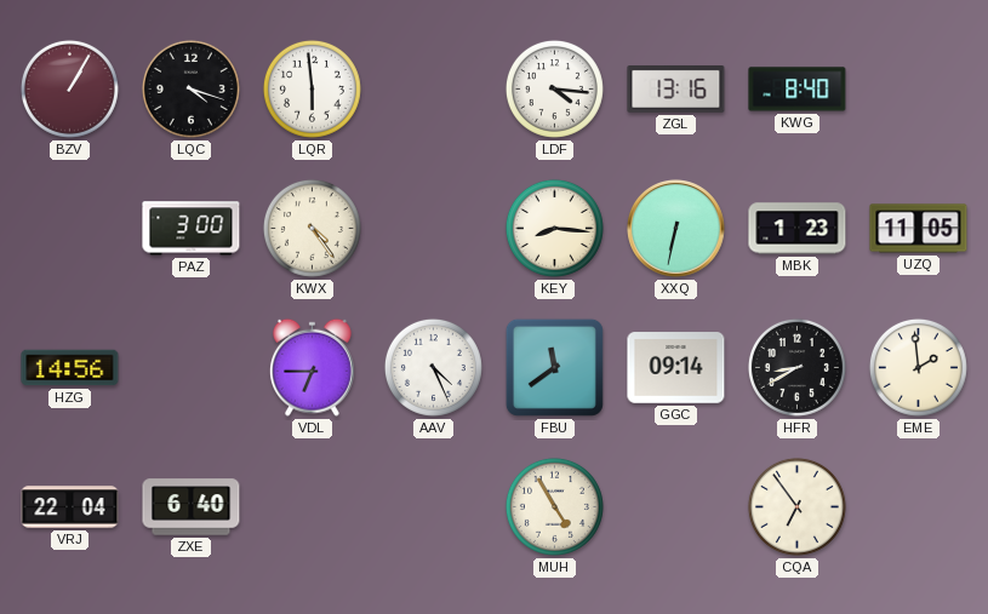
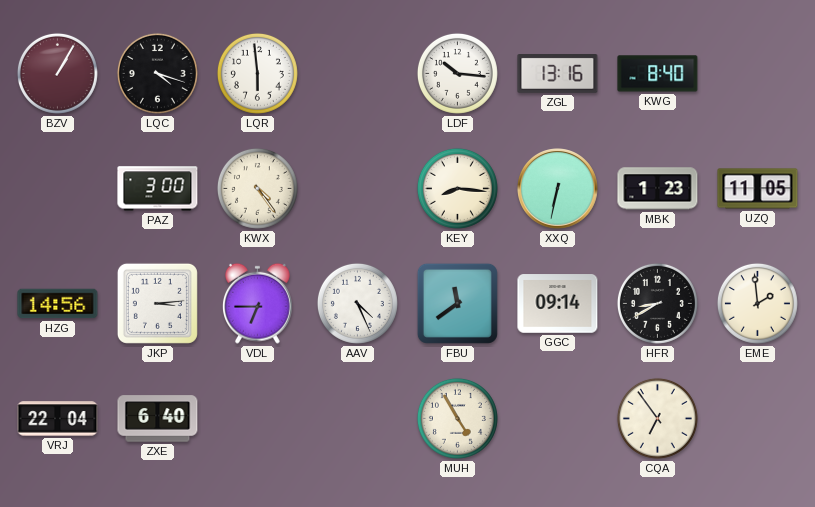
LDF: 4:16 -> 10:16
JKP: none -> 3:14
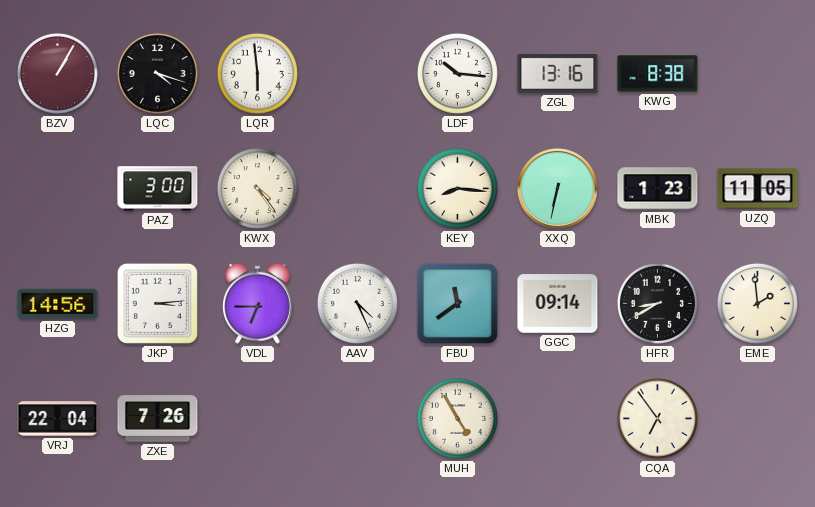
KWG: 8:40 -> 8:38
ZXE: 6:40 -> 7:26
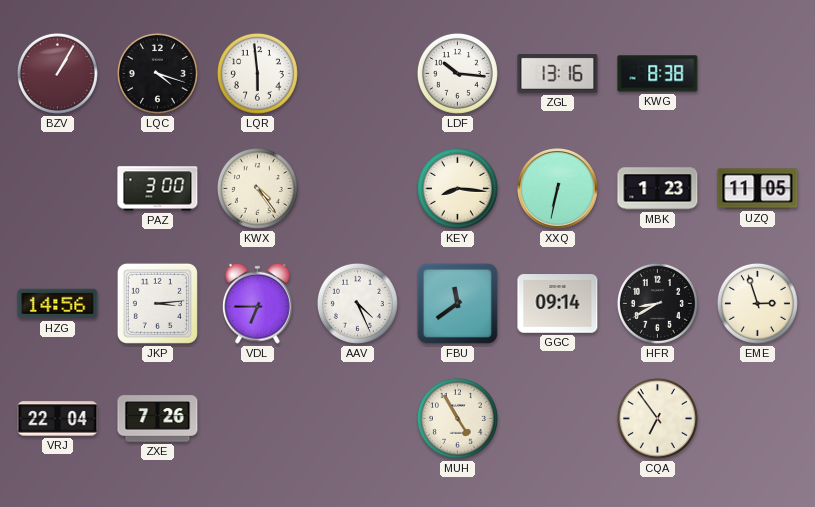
EME: 1:59 -> 2:57
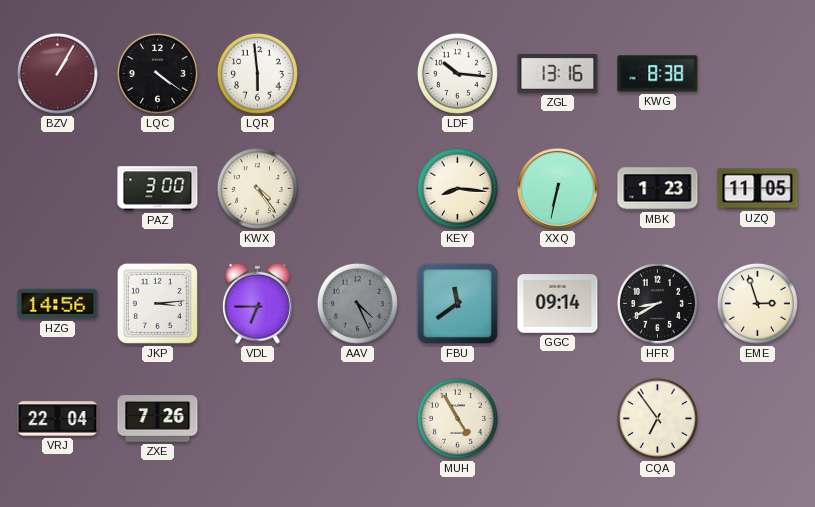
LQC: 4:18 -> 4:21
AAV dial: white -> grey
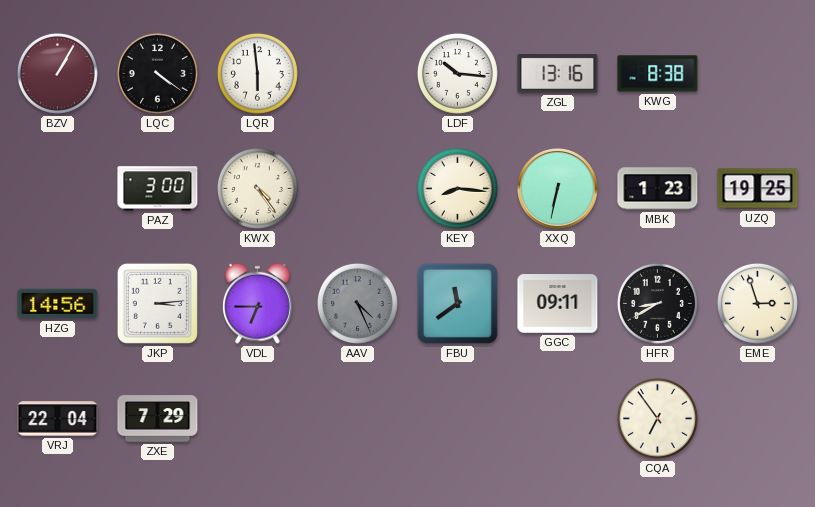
UZQ: 11:05 -> 19:25
GGC: 09:14 -> 09:11
ZXE: 7:26 -> 7:29
MUH: 4:55 -> none
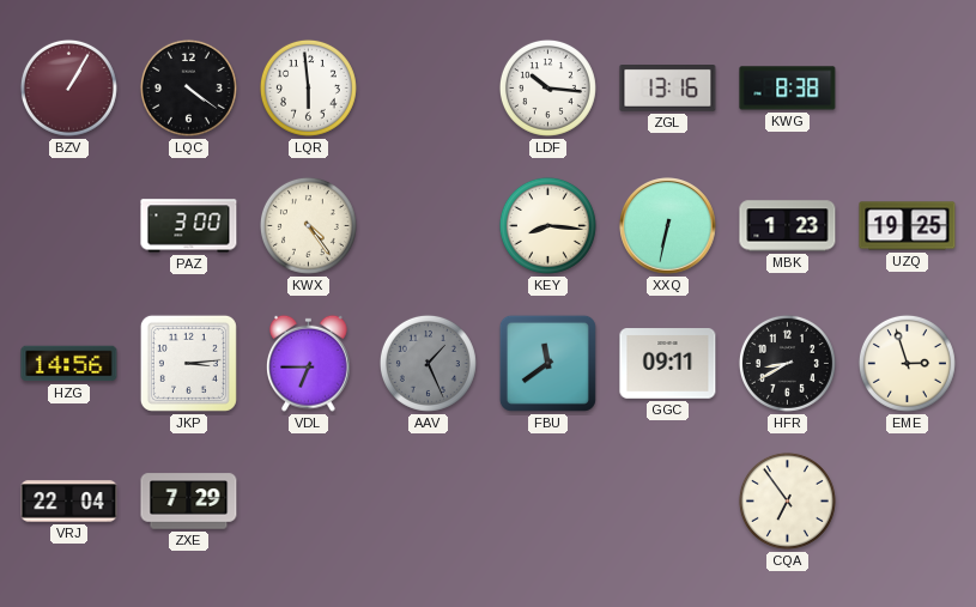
AAV: 4:26 -> 1:26
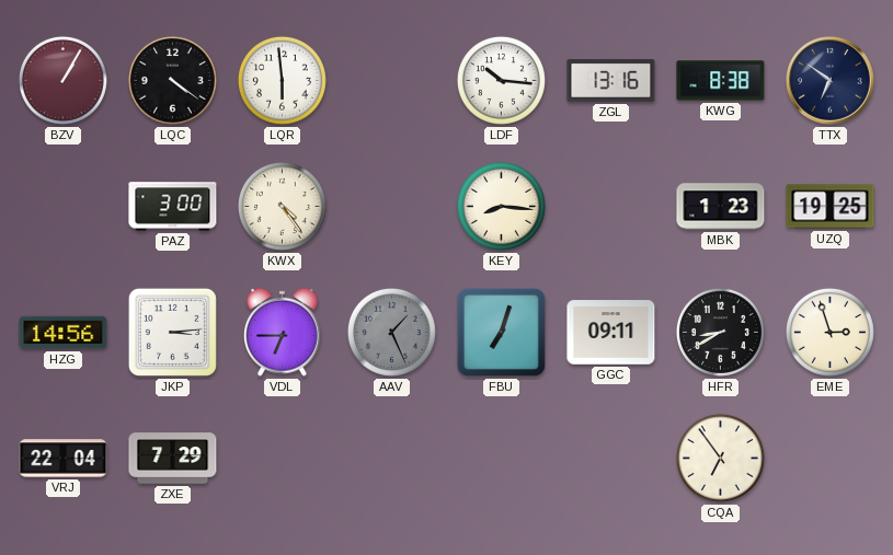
TTX: none -> 6:51
XXQ: 6:32 -> none
FBU: 11:39 -> 7:03
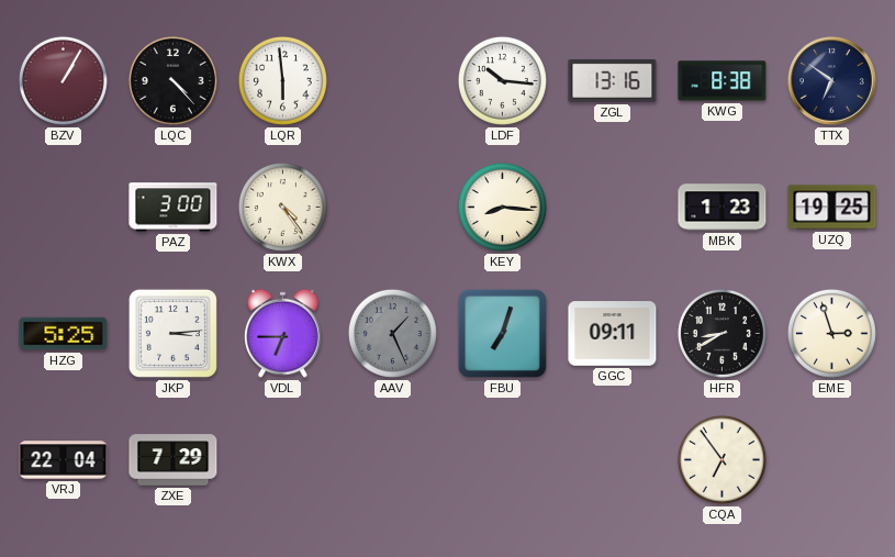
LQC: 4:21 -> 4:23
HZG: 14:56 -> 5:25
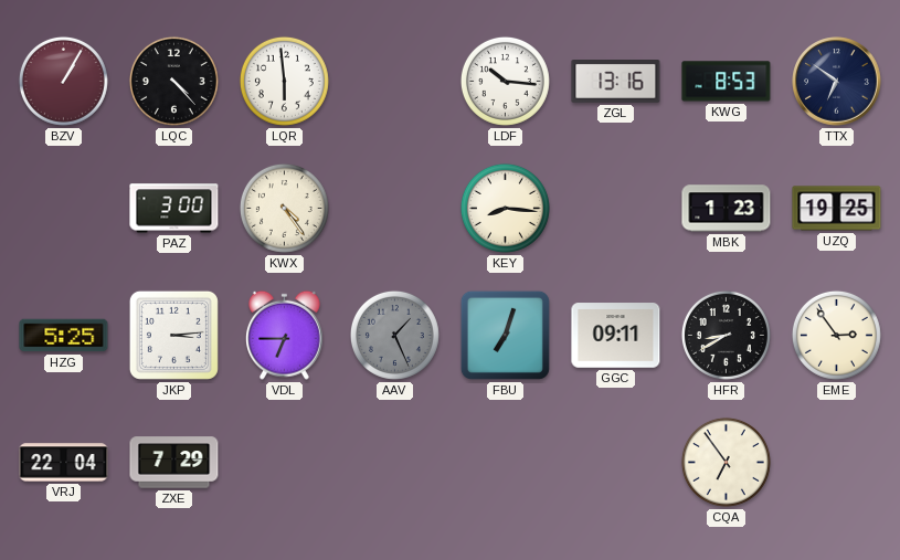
KWG: 8:38 -> 8:53
EME: 2:57 -> 2:54
